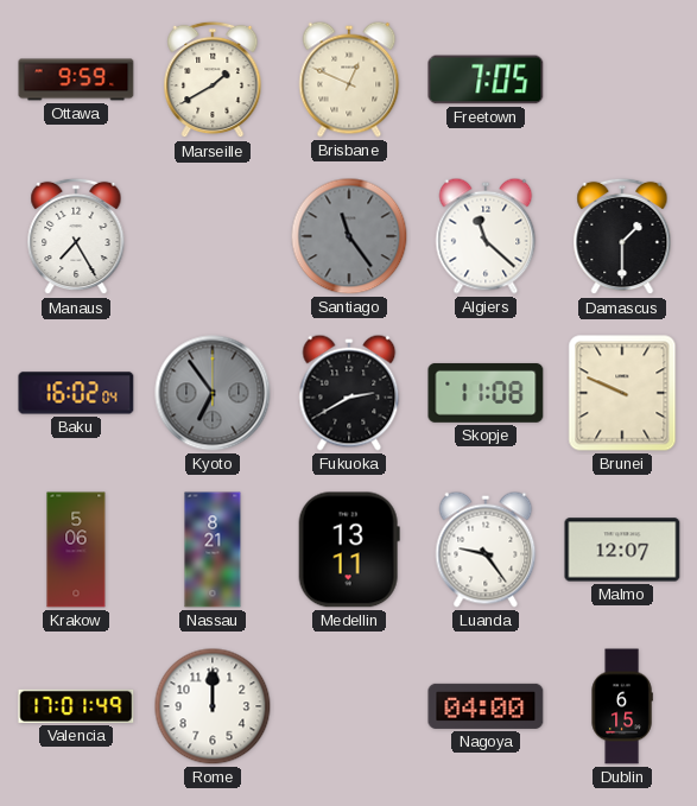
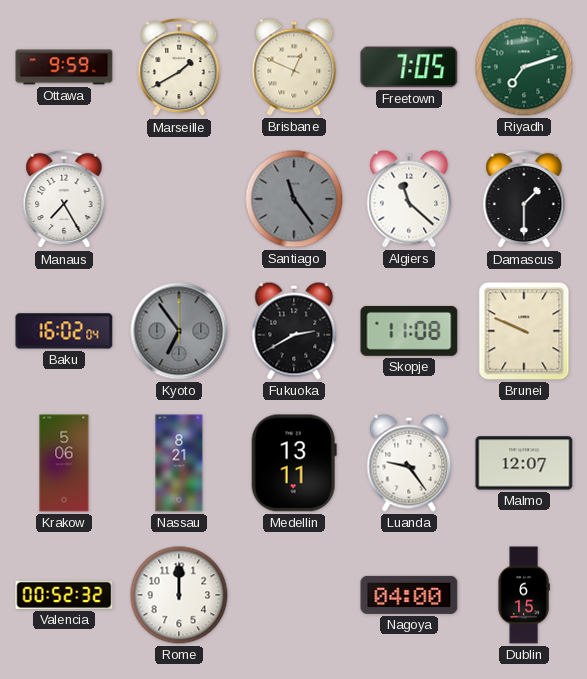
Riyadh: none -> 7:12
Valencia: 17:01 -> 00:52
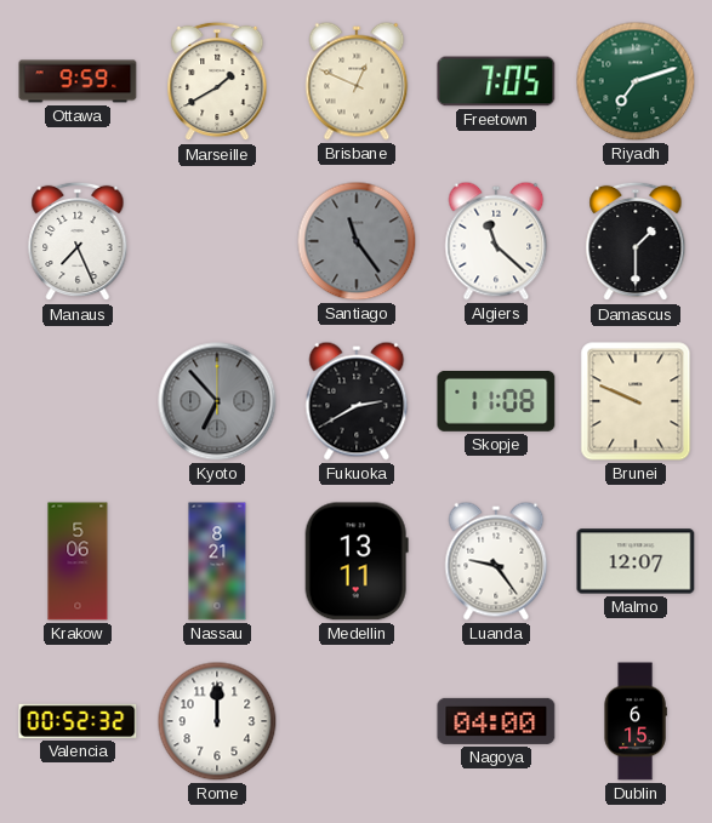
Manaus: 7:25 -> 7:26
Baku: 16:02 -> none
Kyoto: 6:54 -> 6:53
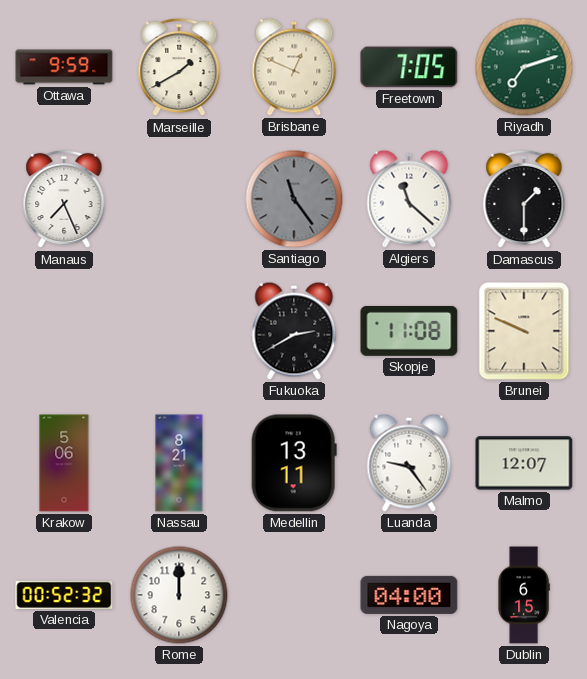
Kyoto: 6:53 -> none
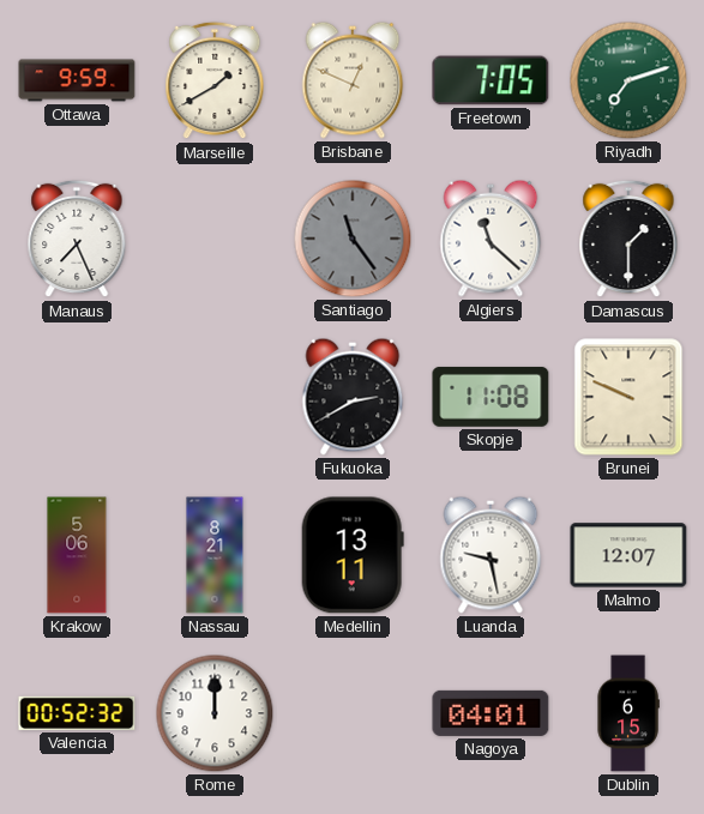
Luanda: 9:24 -> 9:28
Nagoya: 04:00 -> 04:01
